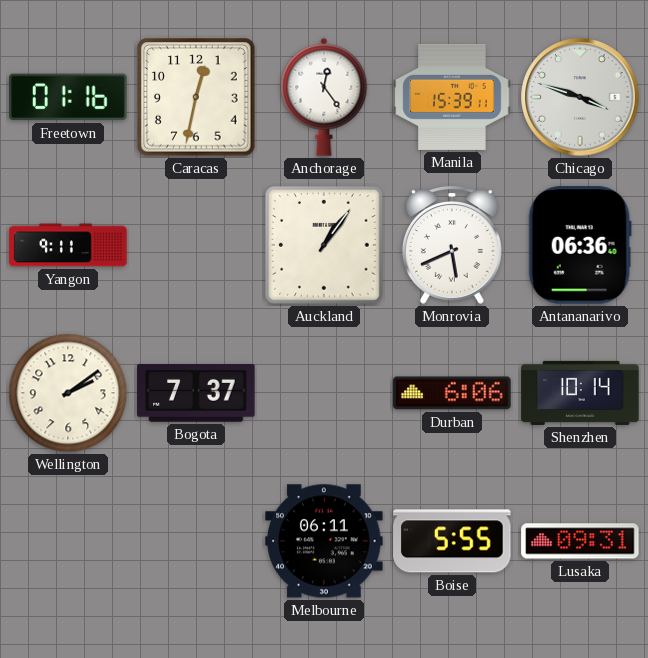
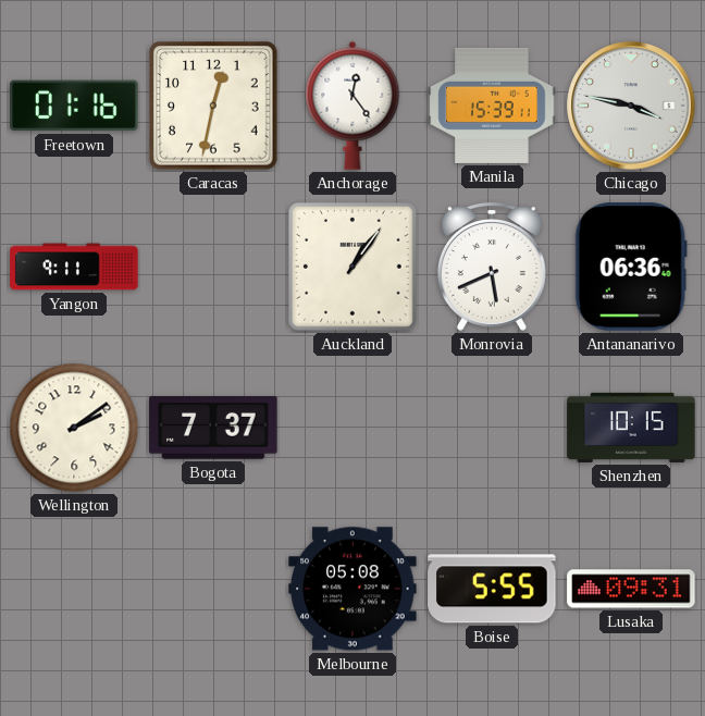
Chicago: 3:48 -> 3:47
Durban: 6:06 -> none
Shenzhen: 10:14 -> 10:15
Melbourne: 06:11 -> 05:08
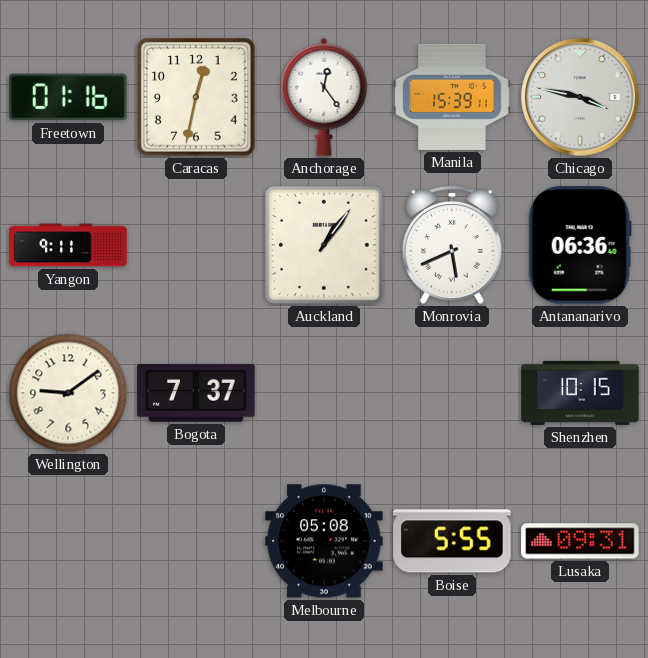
Wellington: 2:09 -> 9:09
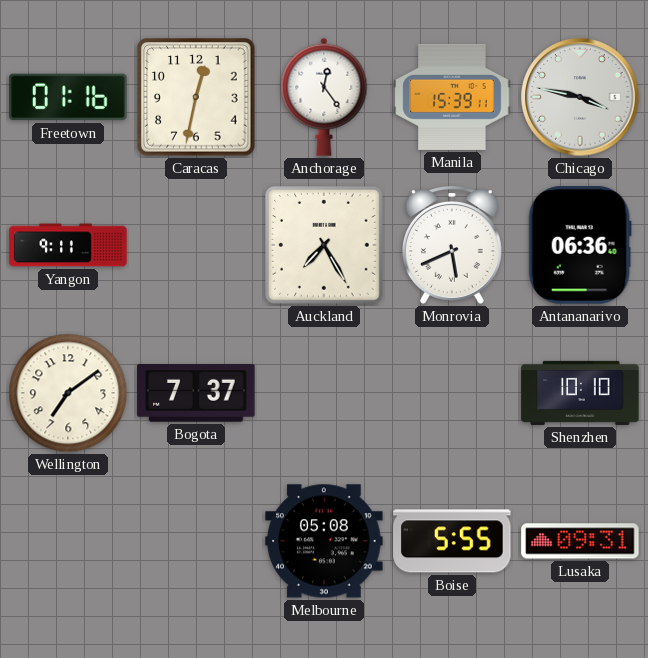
Auckland: 1:06 -> 7:25
Wellington: 9:09 -> 7:09
Shenzhen: 10:15 -> 10:10
